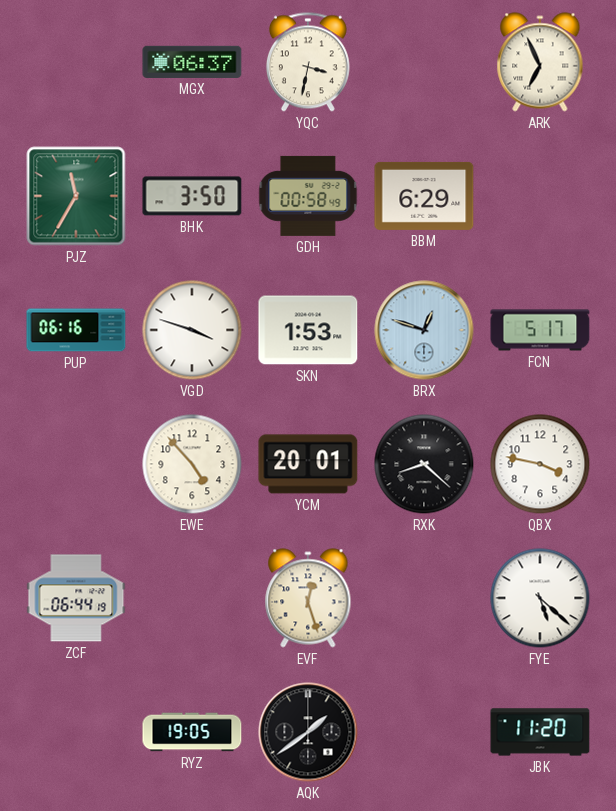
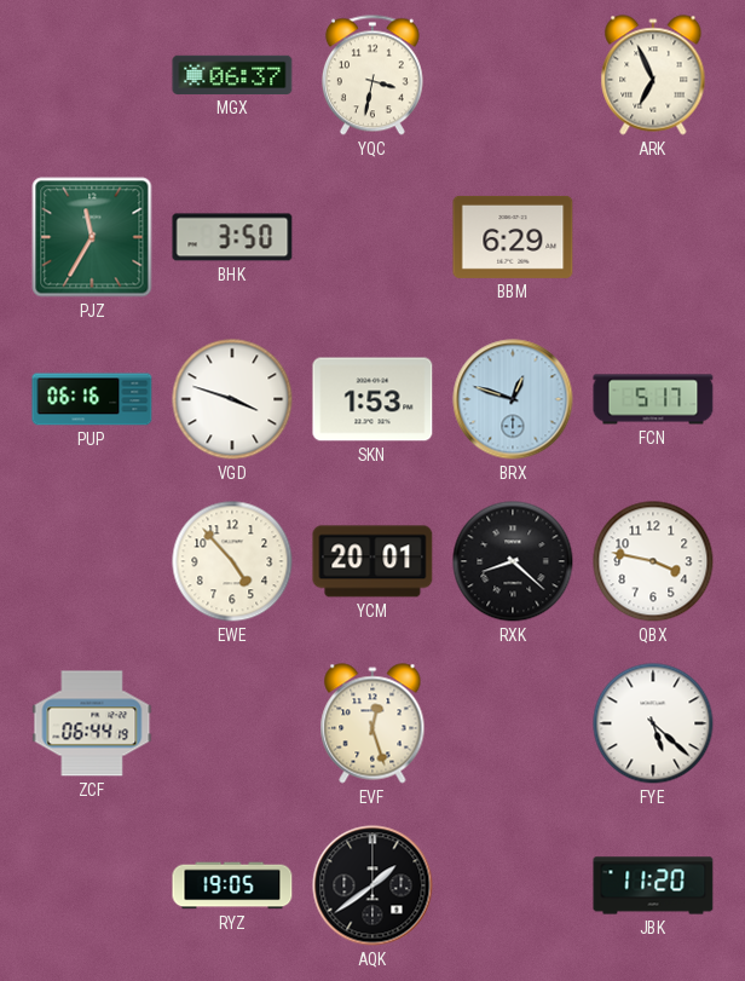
GDH: 00:58 -> none
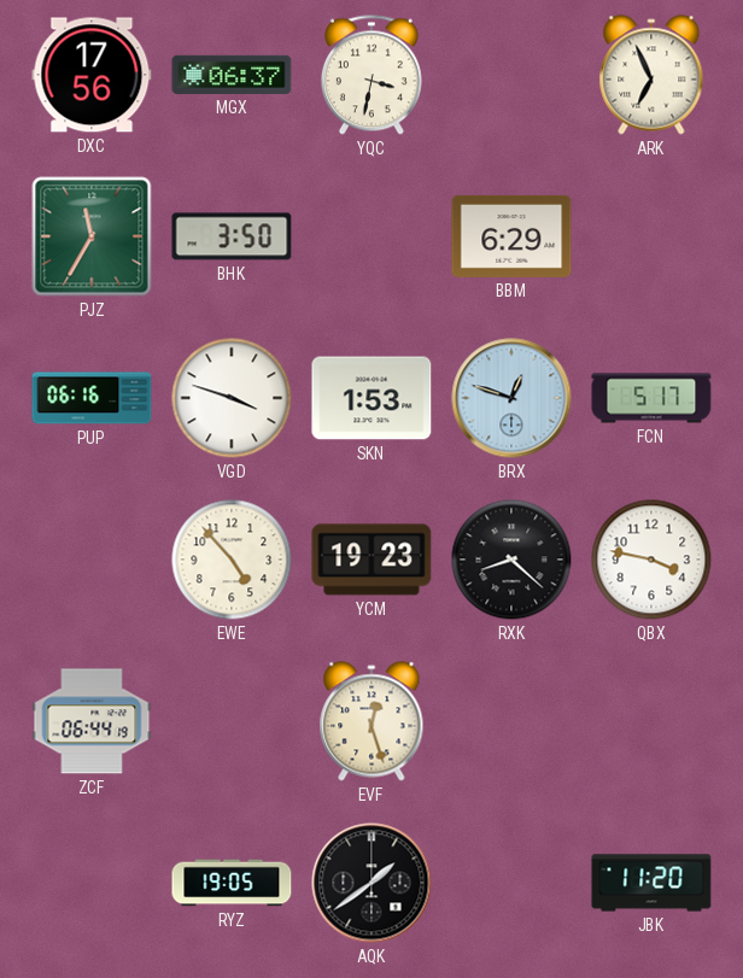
DXC: none -> 17:56
YCM: 20:01 -> 19:23
FYE: 5:22 -> none
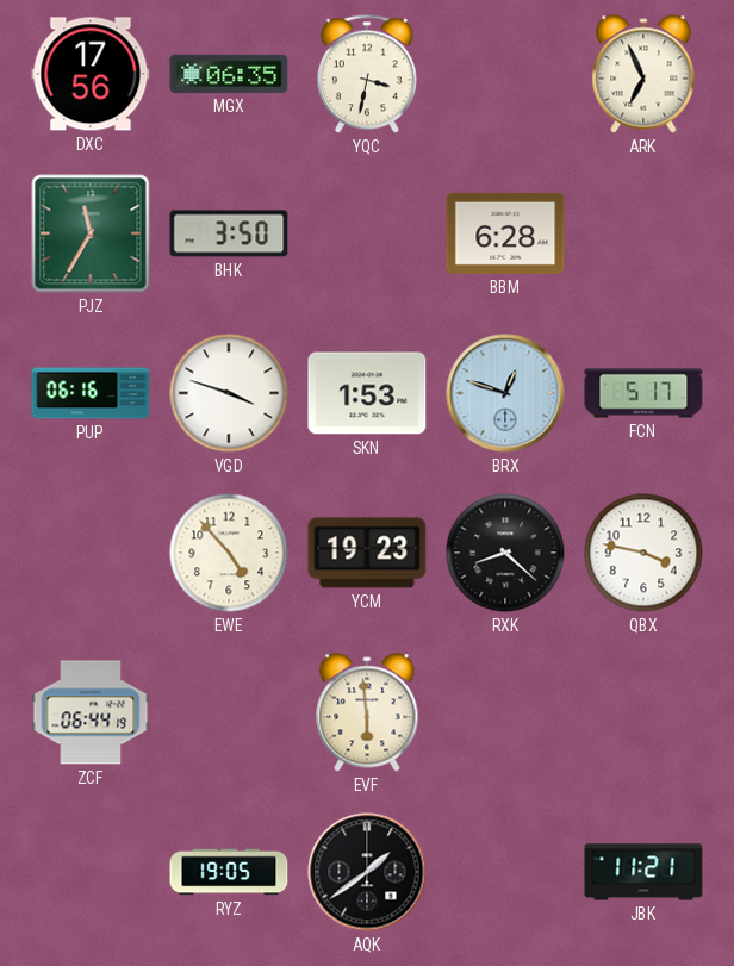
MGX: 06:37 -> 06:35
BBM: 6:29 -> 6:28
EVF: 12:27 -> 5:59
JBK: 11:20 -> 11:21
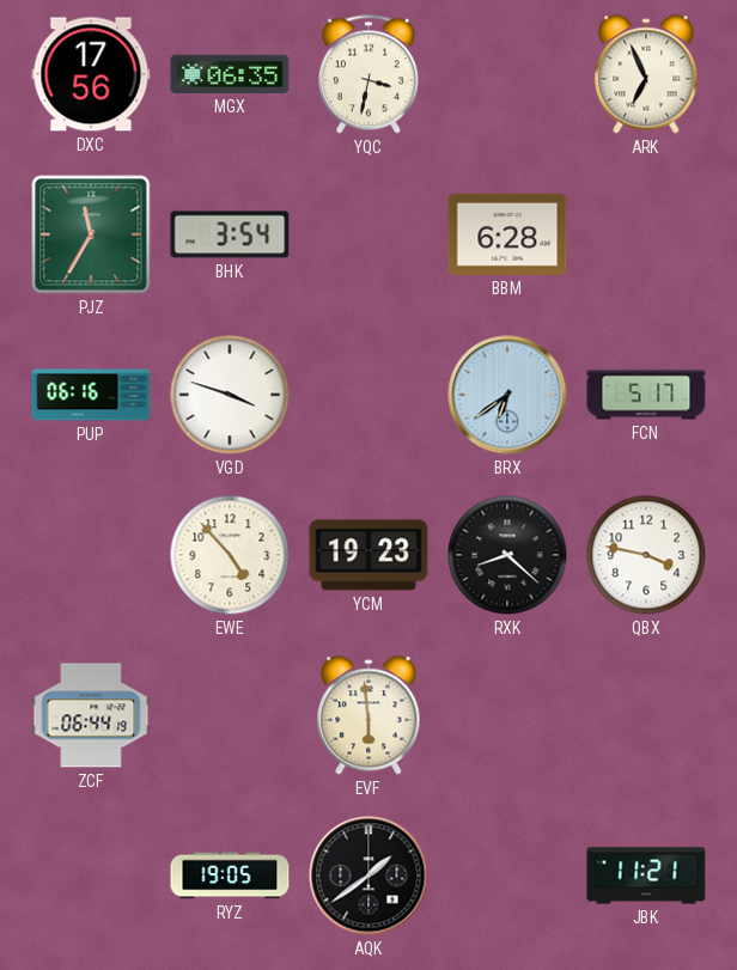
BHK: 3:50 -> 3:54
SKN: 1:53 -> none
BRX: 12:48 -> 6:39
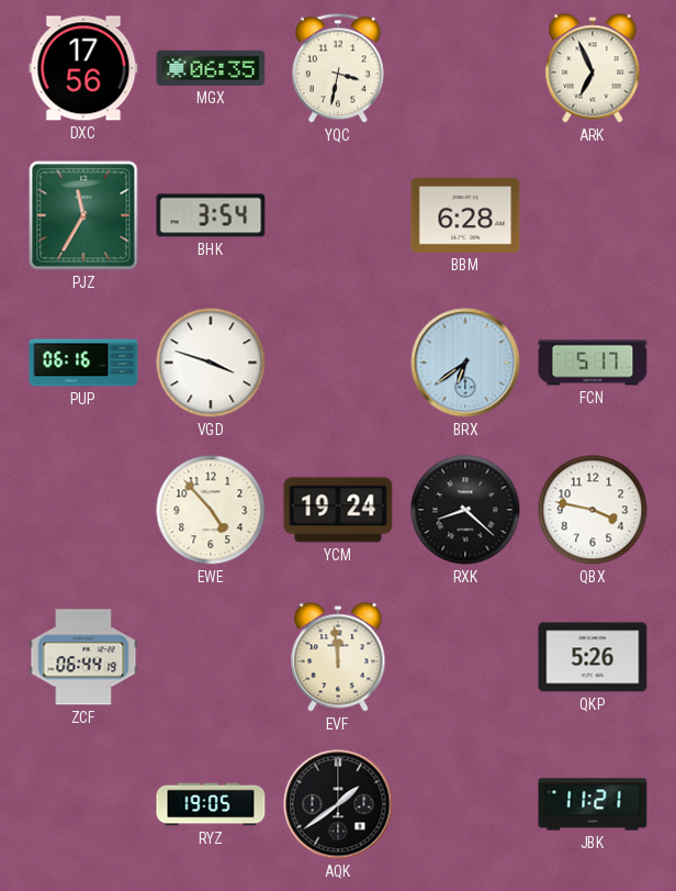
YCM: 19:23 -> 19:24
EVF: 5:59 -> 11:59
QKP: none -> 5:26
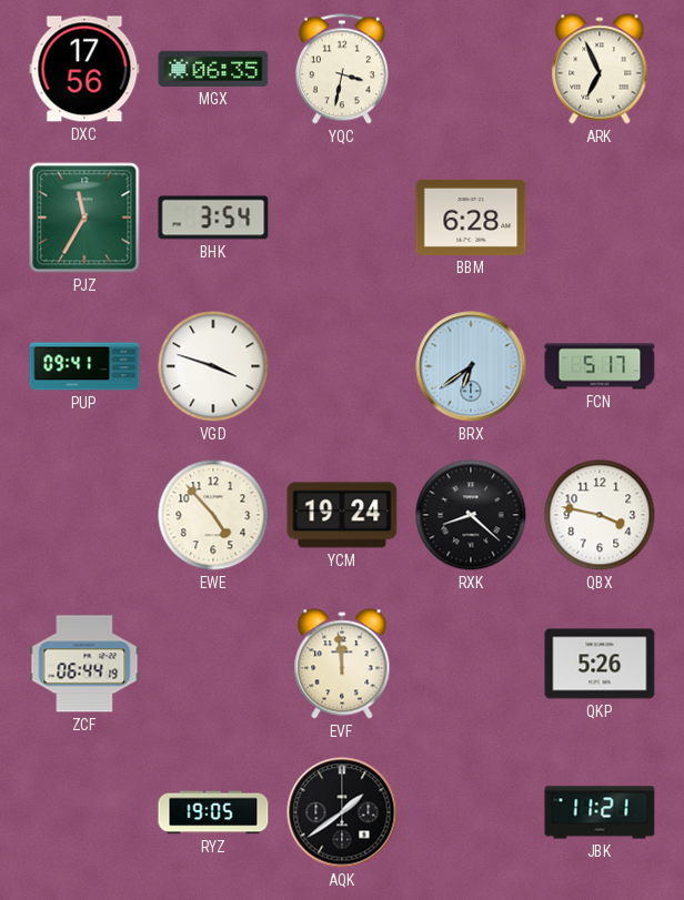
PUP: 06:16 -> 09:41
